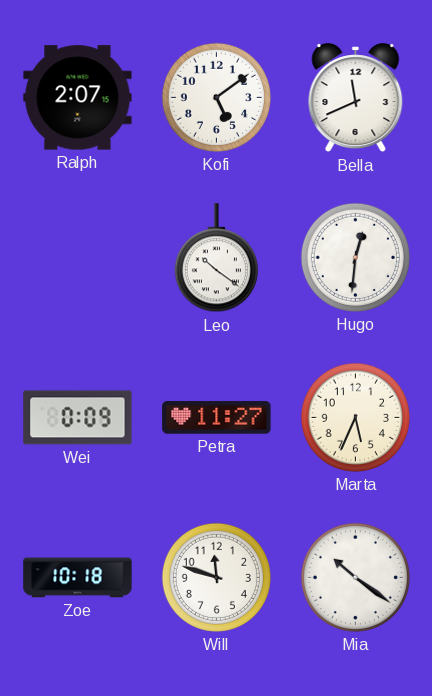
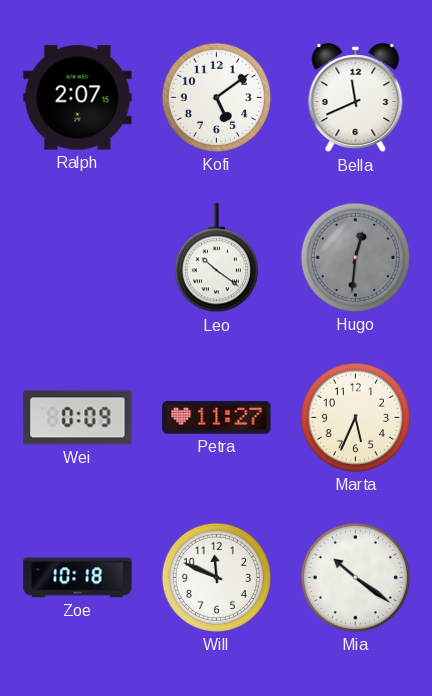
Hugo dial: white -> grey
Will: 11:48 -> 11:49
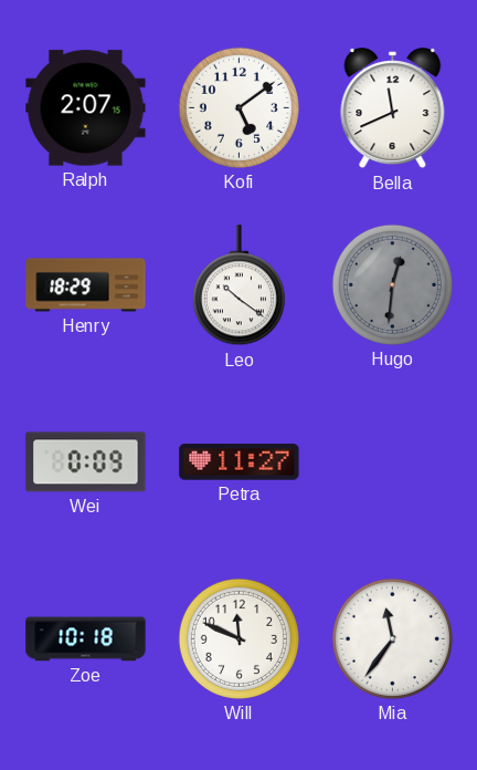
Henry: none -> 18:29
Marta: 5:34 -> none
Mia: 10:21 -> 11:36
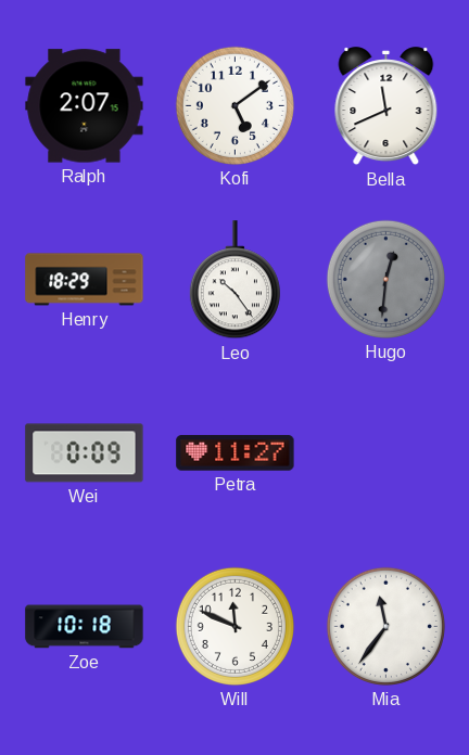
Leo: 10:21 -> 10:24
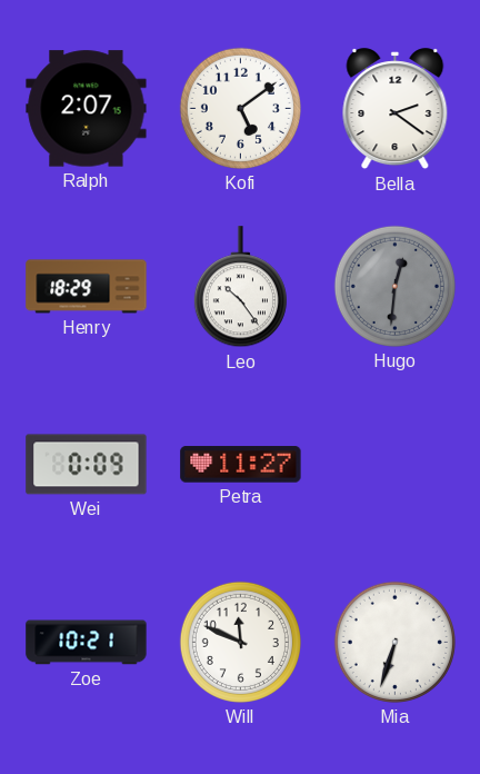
Bella: 11:41 -> 2:21
Zoe: 10:18 -> 10:21
Mia: 11:36 -> 6:33
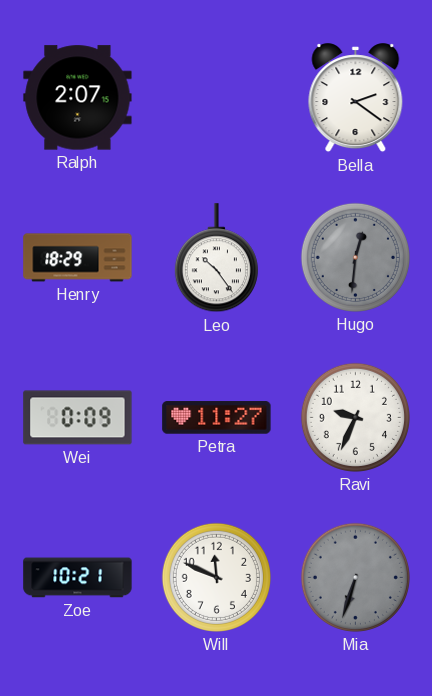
Kofi: 5:09 -> none
Ravi: none -> 9:34
Mia dial: white -> grey
